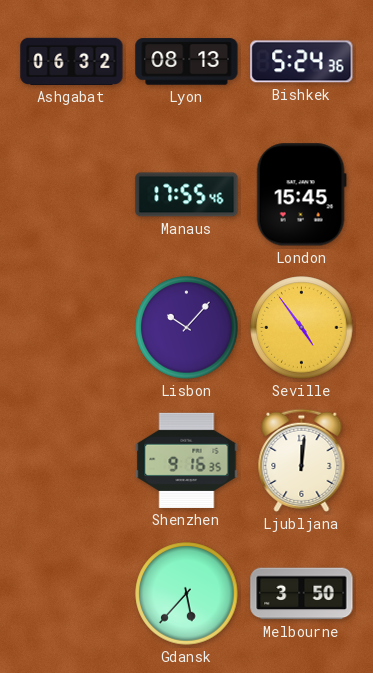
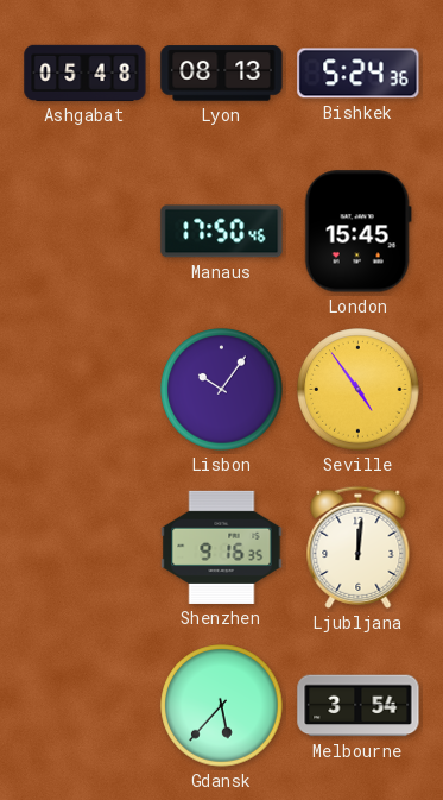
Ashgabat: 06:32 -> 05:48
Manaus: 17:55 -> 17:50
Lisbon: 10:07 -> 10:06
Melbourne: 3:50 -> 3:54
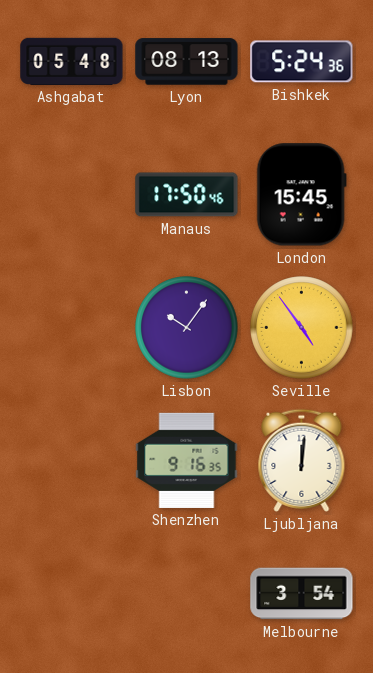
Gdansk: 5:37 -> none
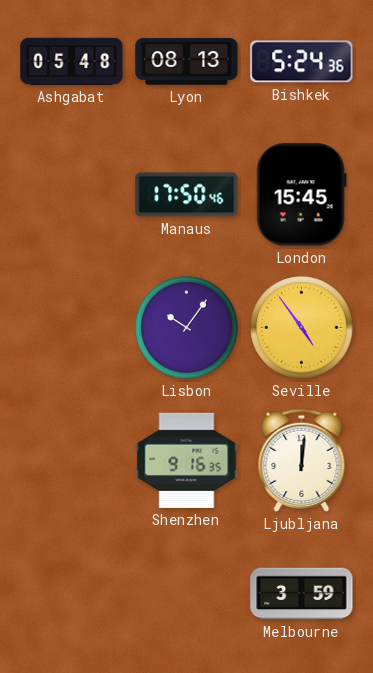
Melbourne: 3:54 -> 3:59
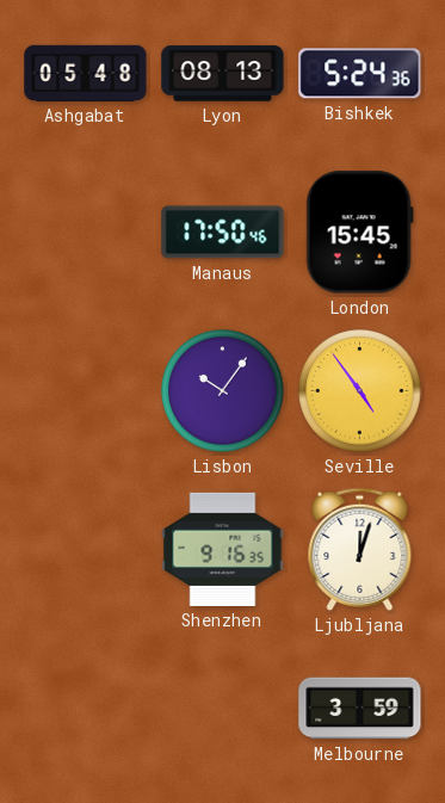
Ljubljana: 12:01 -> 12:03
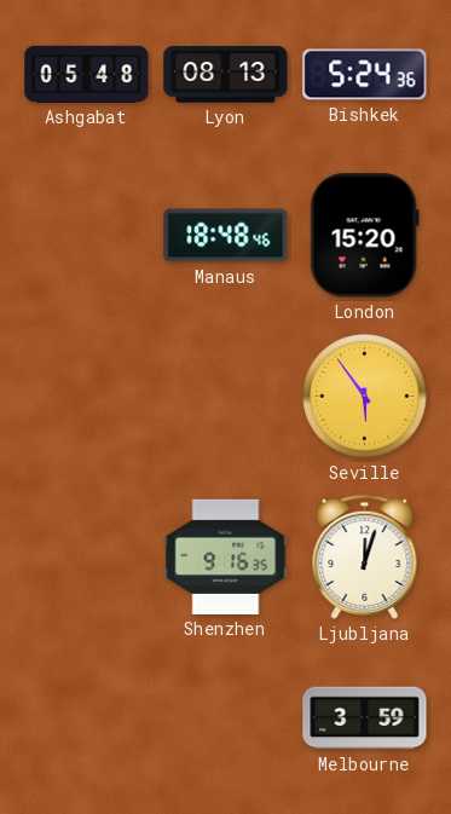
Manaus: 17:50 -> 18:48
London: 15:45 -> 15:20
Lisbon: 10:06 -> none
Seville: 4:54 -> 5:54
